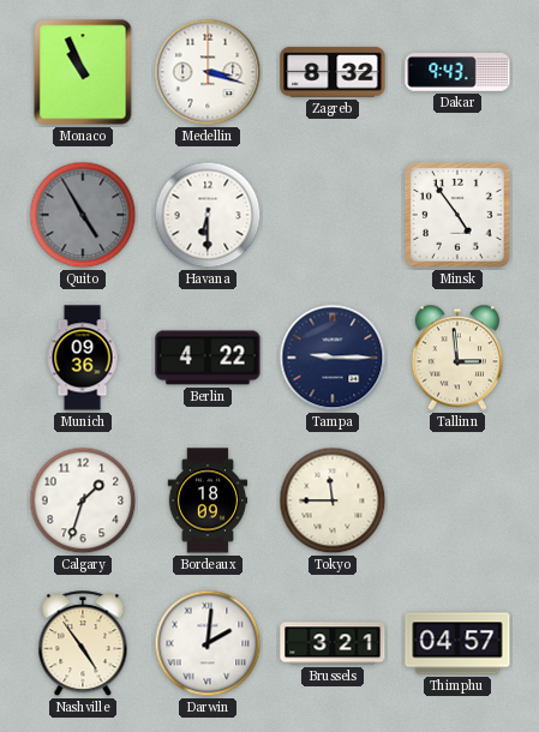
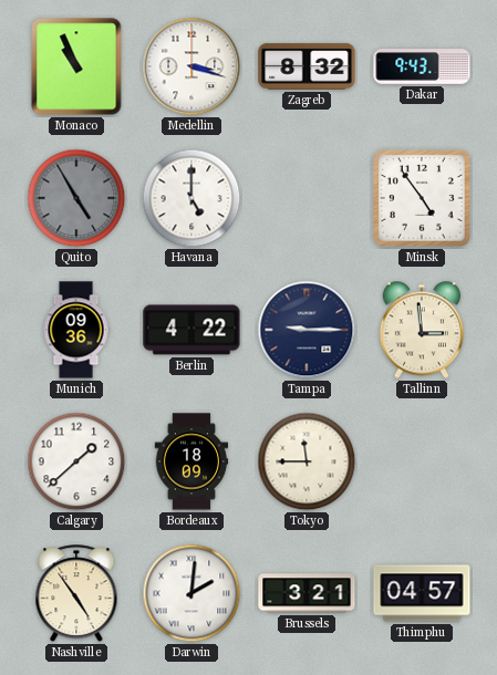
Havana: 6:30 -> 5:00
Calgary: 1:33 -> 1:38
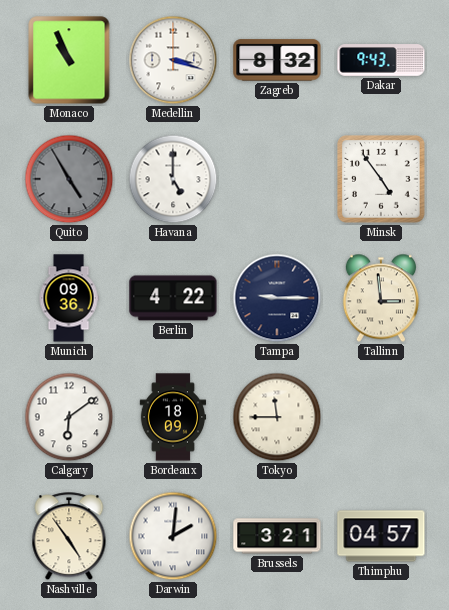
Calgary: 1:38 -> 6:09
